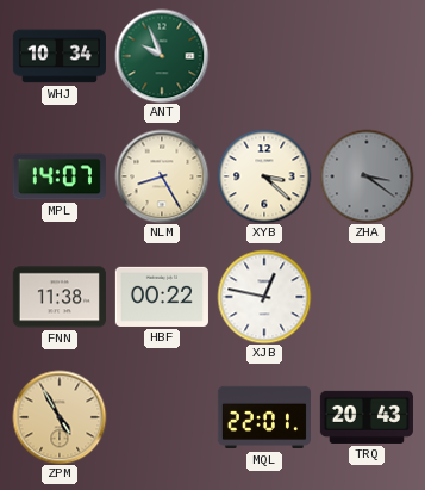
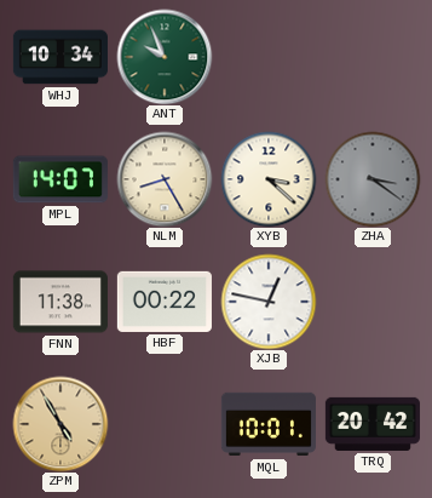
MQL: 22:01 -> 10:01
TRQ: 20:43 -> 20:42
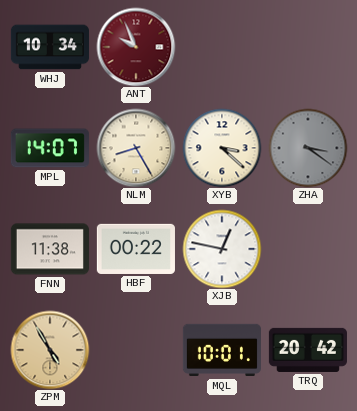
ANT dial: green -> burgundy
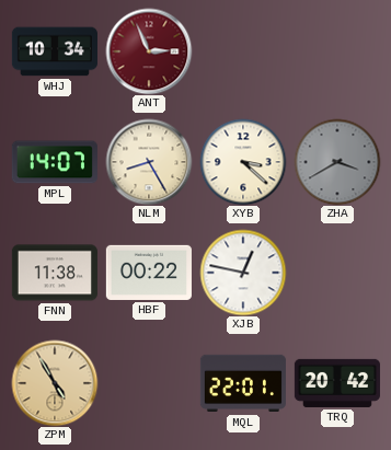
ANT: 9:56 -> 2:56
ZHA: 3:21 -> 3:40
MQL: 10:01 -> 22:01
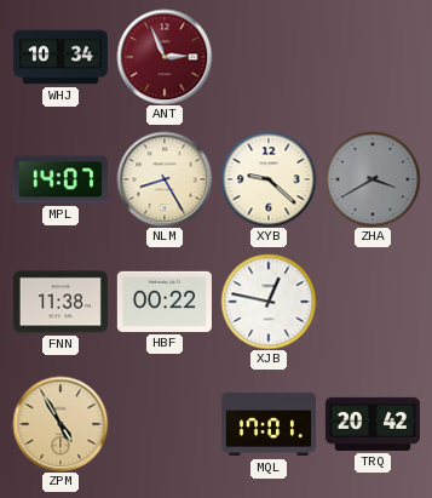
XYB: 3:22 -> 9:22
MQL: 22:01 -> 17:01
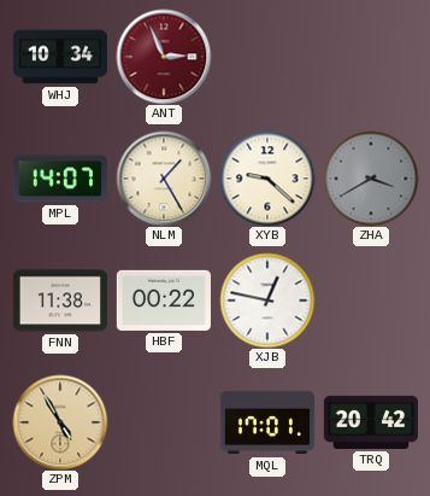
NLM: 8:25 -> 1:25
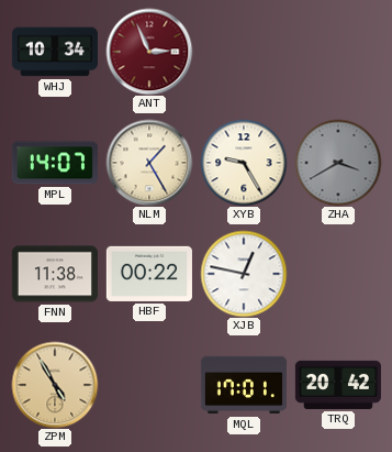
XYB: 9:22 -> 9:25
